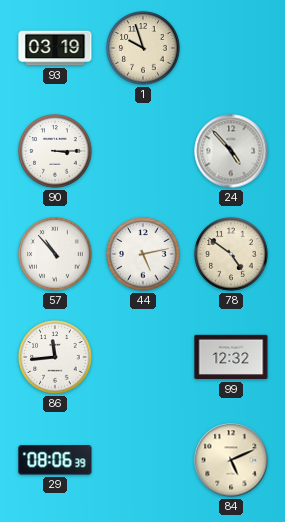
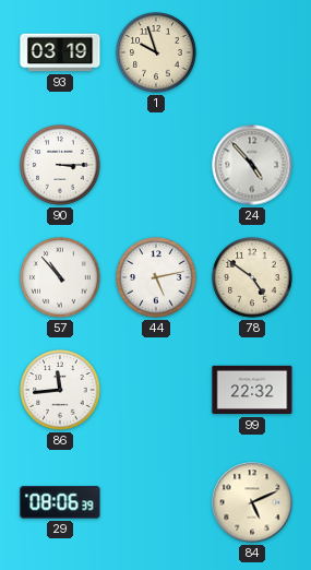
99: 12:32 -> 22:32
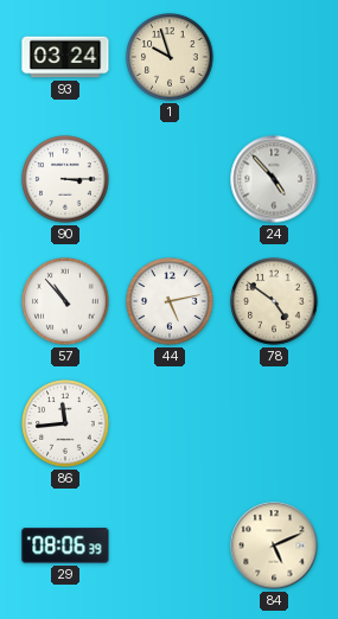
93: 03:19 -> 03:24
99: 22:32 -> none
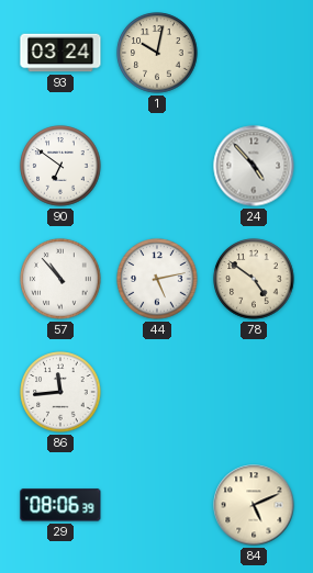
1: 9:57 -> 10:02
90: 3:15 -> 6:51
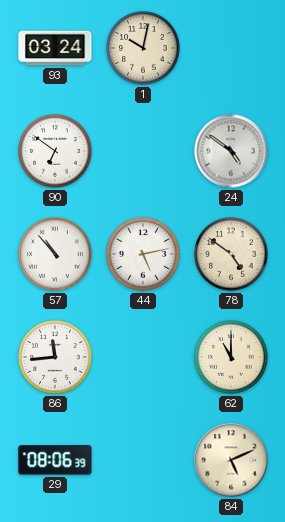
24: 4:53 -> 4:51
62: none -> 11:00
